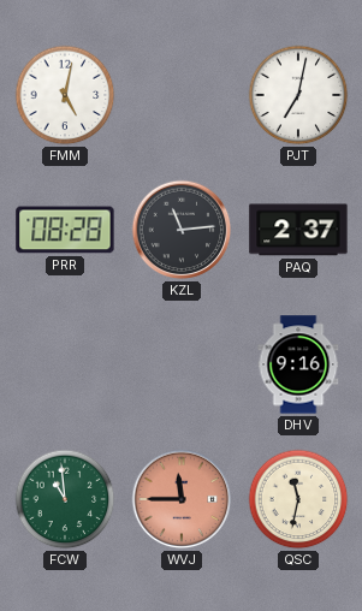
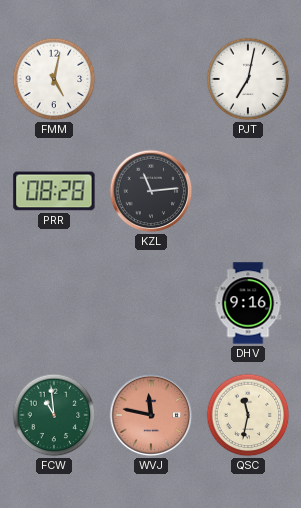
PAQ: 2:37 -> none
WVJ: 11:45 -> 11:47
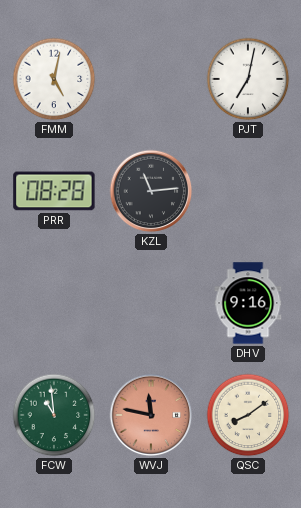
QSC: 11:32 -> 8:09
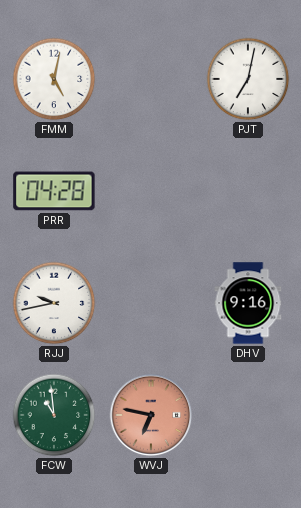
PRR: 08:28 -> 04:28
KZL: 11:14 -> none
RJJ: none -> 9:43
WVJ: 11:47 -> 6:47
QSC: 8:09 -> none
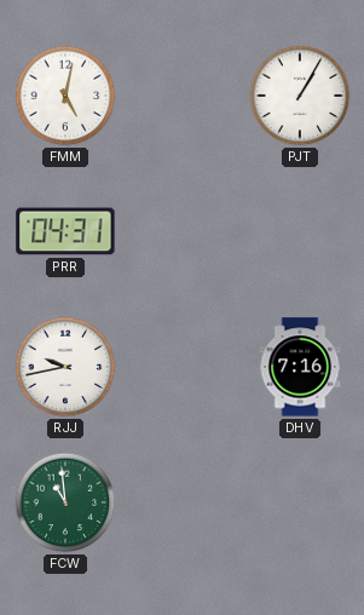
PJT: 7:02 -> 1:05
PRR: 04:28 -> 04:31
DHV: 9:16 -> 7:16
WVJ: 6:47 -> none
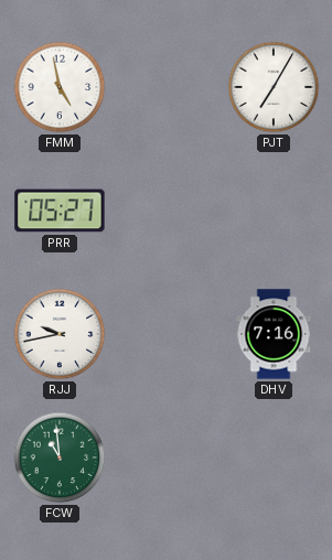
FMM: 5:02 -> 4:58
PJT: 1:05 -> 7:05
PRR: 04:31 -> 05:27
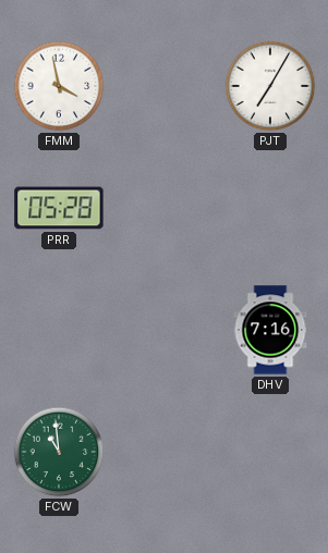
FMM: 4:58 -> 3:58
PRR: 05:27 -> 05:28
RJJ: 9:43 -> none
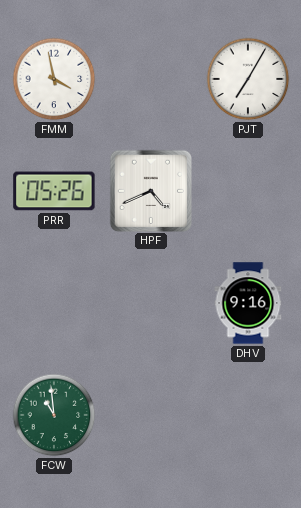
PRR: 05:28 -> 05:26
HPF: none -> 4:41
DHV: 7:16 -> 9:16
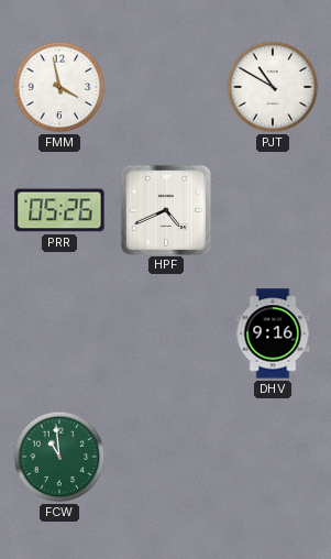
PJT: 7:05 -> 10:50
